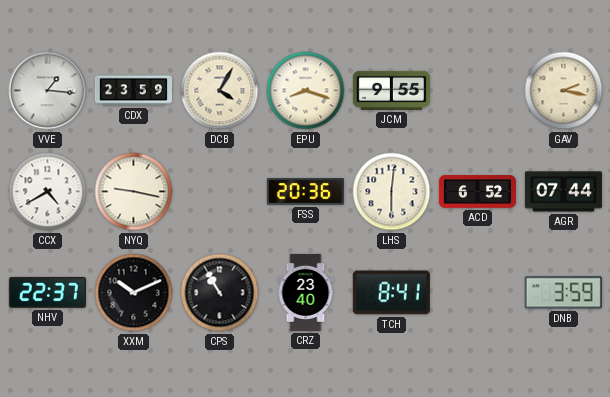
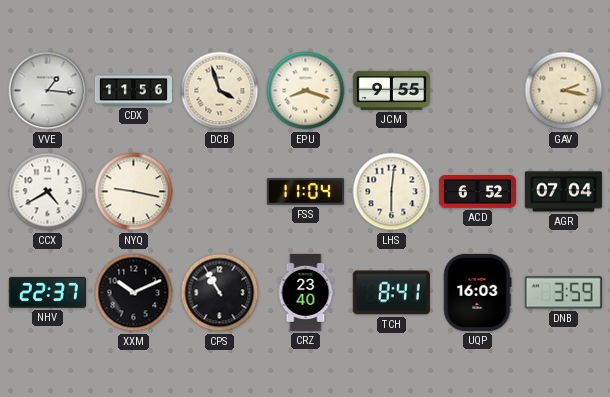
CDX: 23:59 -> 11:56
DCB: 4:05 -> 3:57
FSS: 20:36 -> 11:04
AGR: 07:44 -> 07:04
UQP: none -> 16:03
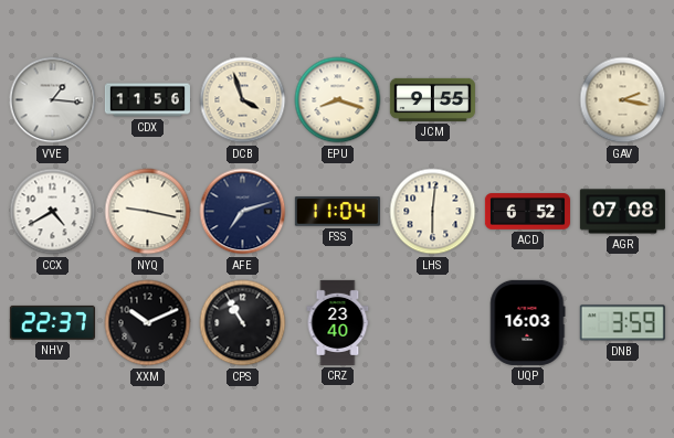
AFE: none -> 7:12
AGR: 07:04 -> 07:08
TCH: 8:41 -> none
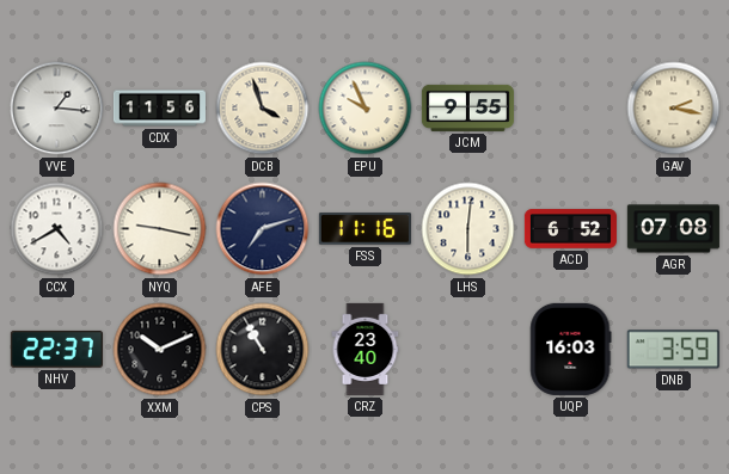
EPU: 8:18 -> 9:56
FSS: 11:04 -> 11:16
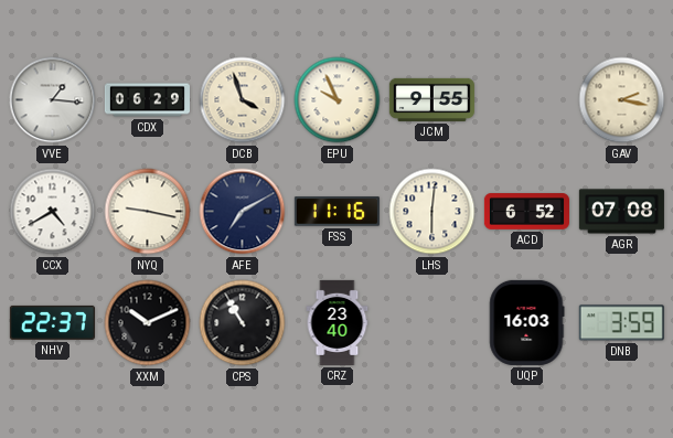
CDX: 11:56 -> 06:29
AFE: 7:12 -> 7:10
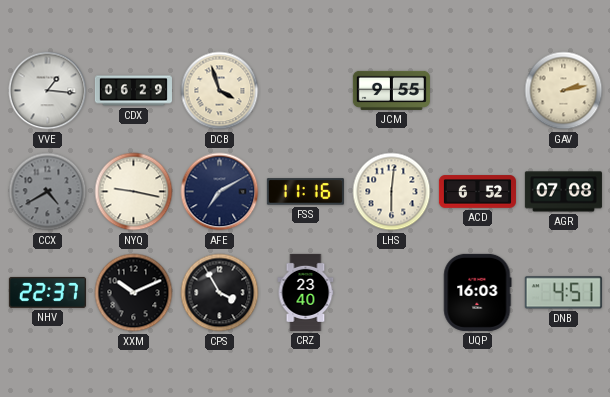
EPU: 9:56 -> none
GAV: 2:17 -> 2:13
CCX dial: white -> grey
CPS: 10:55 -> 3:55
DNB: 3:59 -> 4:51
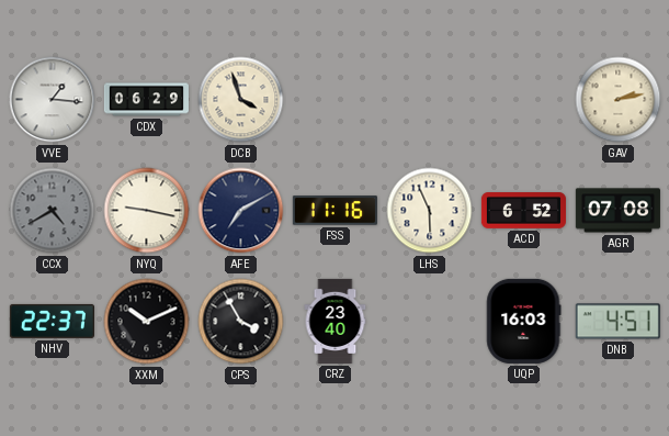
JCM: 9:55 -> none
LHS: 6:01 -> 5:56
